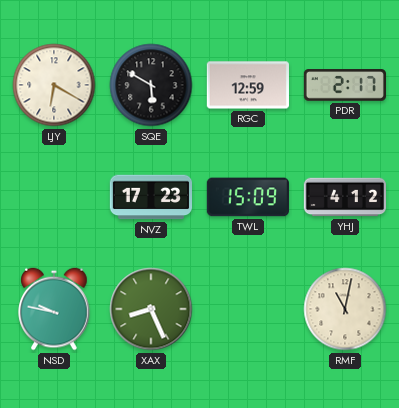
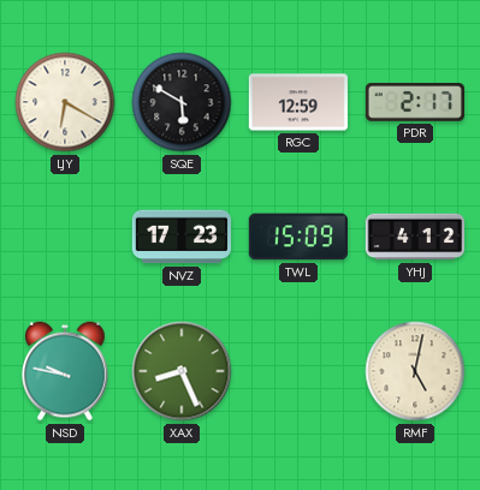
RMF: 11:02 -> 5:02
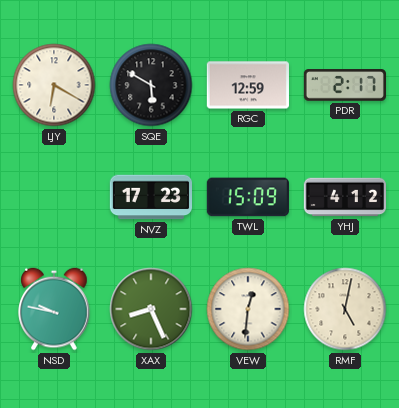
VEW: none -> 12:31
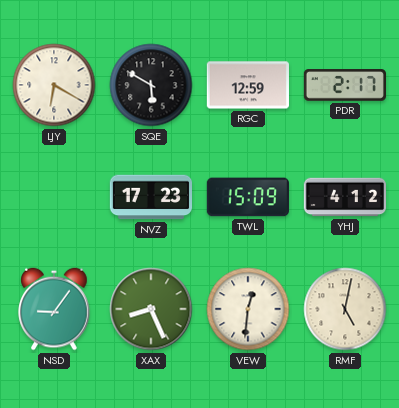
NSD: 9:47 -> 9:06
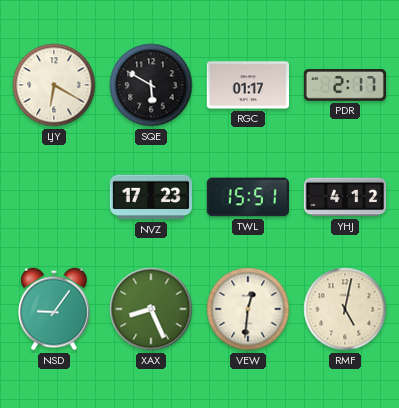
RGC: 12:59 -> 01:17
TWL: 15:09 -> 15:51
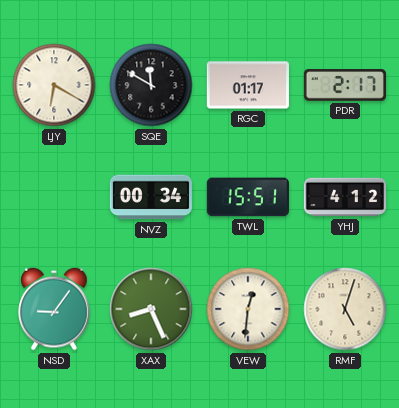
SQE: 5:50 -> 11:50
NVZ: 17:23 -> 00:34
RMF: 5:02 -> 5:03
